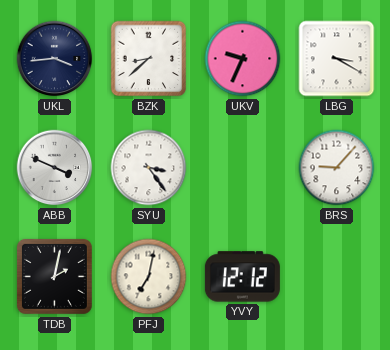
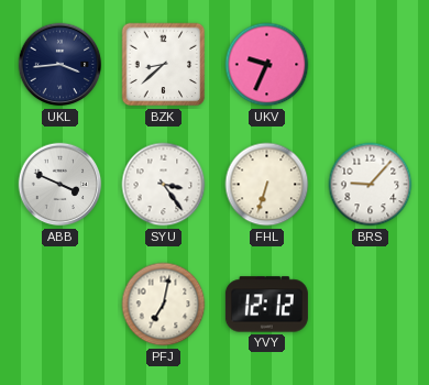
LBG: 3:20 -> none
FHL: none -> 6:33
TDB: 2:02 -> none
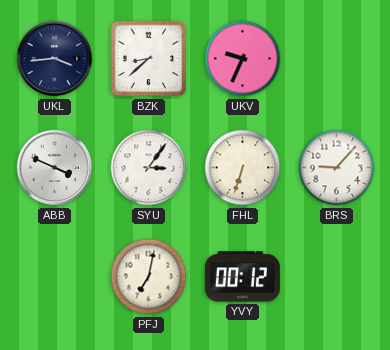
SYU: 3:24 -> 3:06
YVY: 12:12 -> 00:12
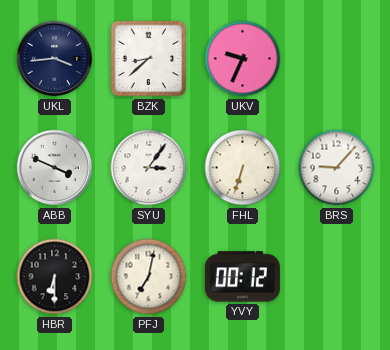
HBR: none -> 6:30
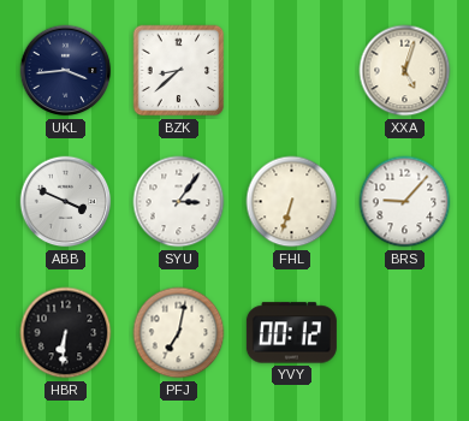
UKV: 9:34 -> none
XXA: none -> 5:03
HBR: 6:30 -> 6:31
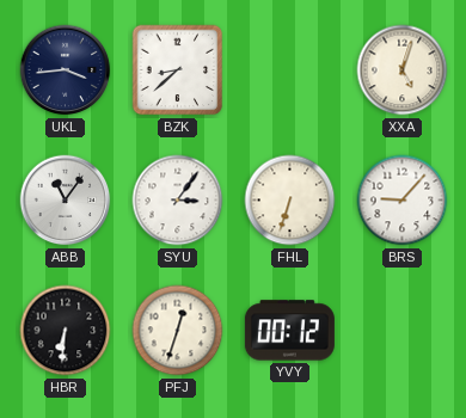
ABB: 3:49 -> 11:06
PFJ: 7:02 -> 12:33
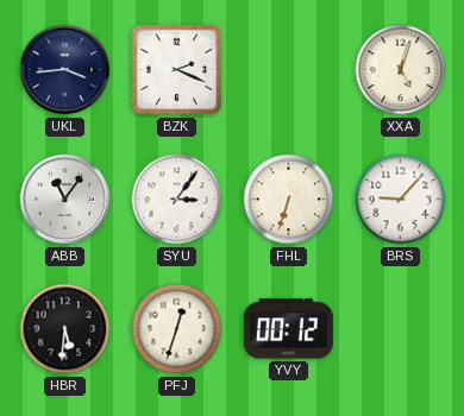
BZK: 8:38 -> 2:19
HBR: 6:31 -> 5:31
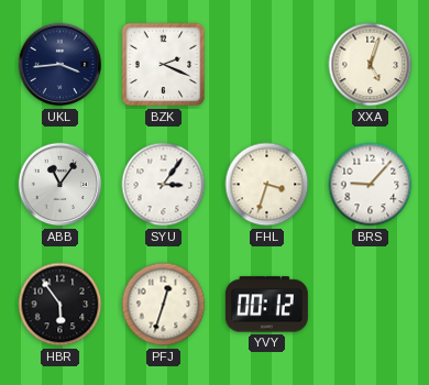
FHL: 6:33 -> 3:33
HBR: 5:31 -> 5:54
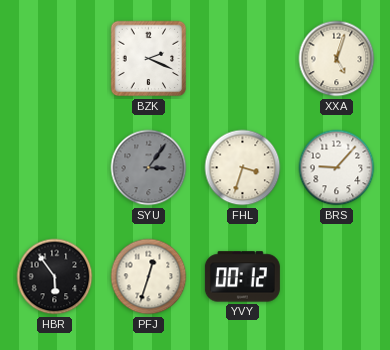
UKL: 3:44 -> none
ABB: 11:06 -> none
SYU dial: white -> grey
